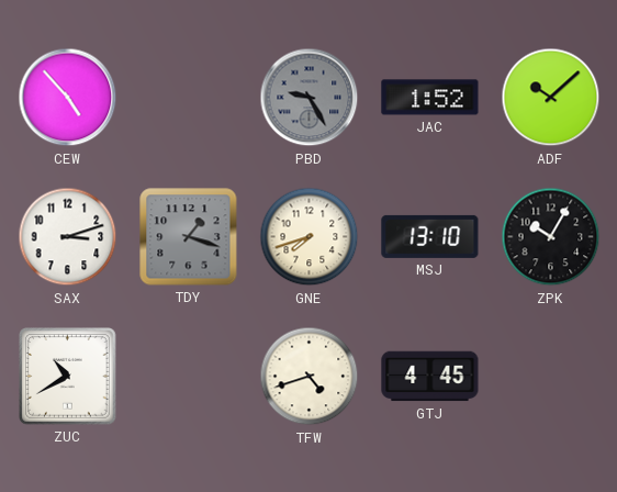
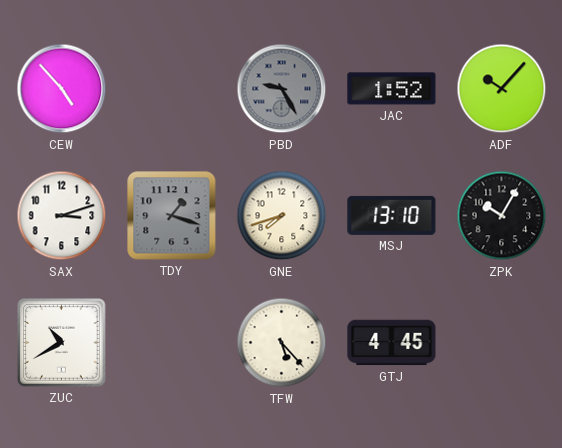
ADF: 10:08 -> 10:07
TFW: 4:42 -> 5:23
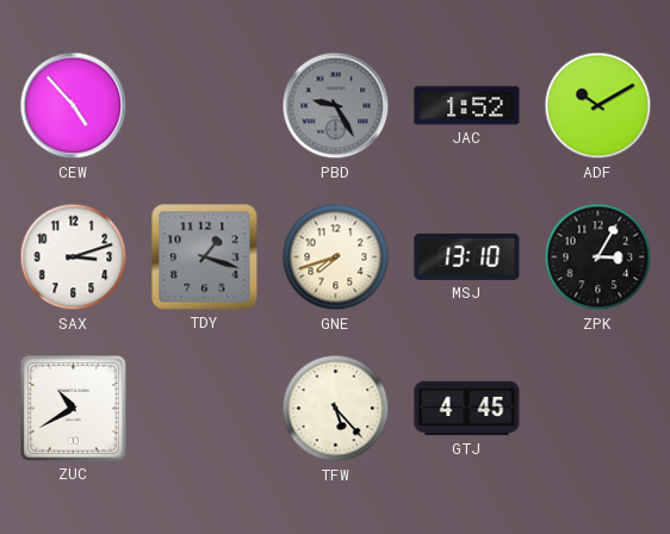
ADF: 10:07 -> 10:10
ZPK: 10:05 -> 3:05
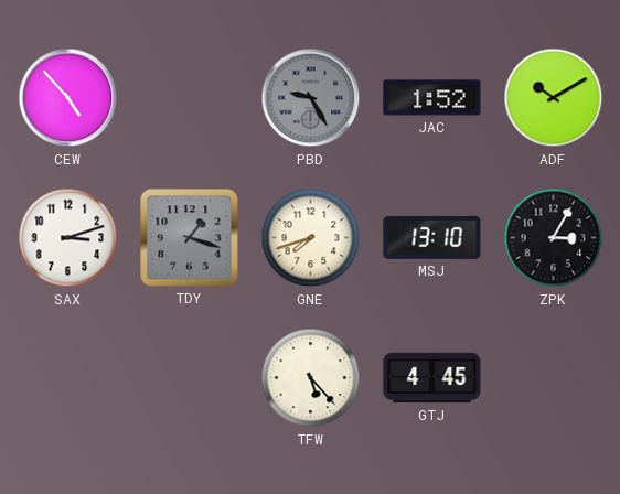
ZUC: 10:40 -> none
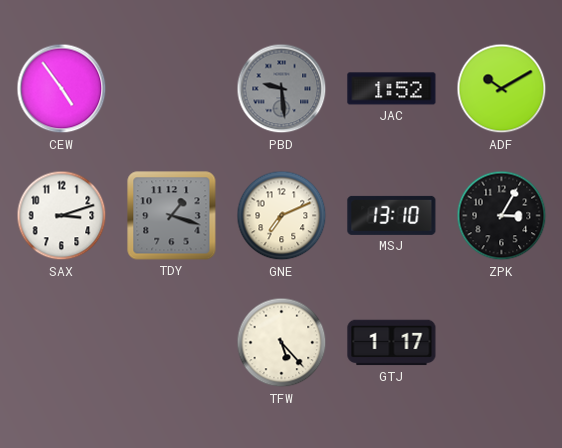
CEW: 4:53 -> 4:54
PBD: 9:25 -> 9:29
GNE: 7:42 -> 7:11
GTJ: 4:45 -> 1:17
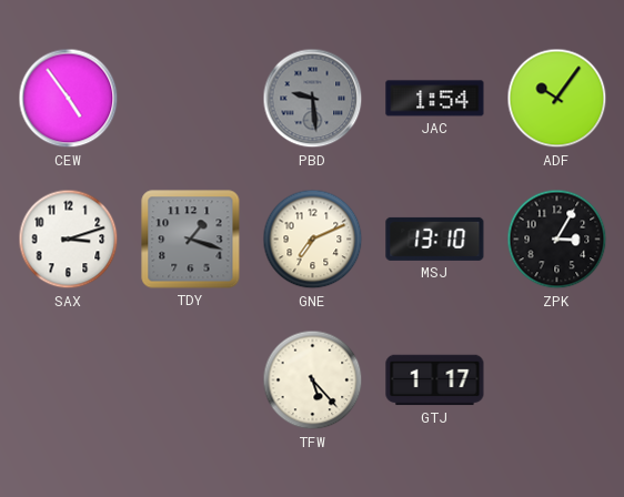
JAC: 1:52 -> 1:54
ADF: 10:10 -> 10:06
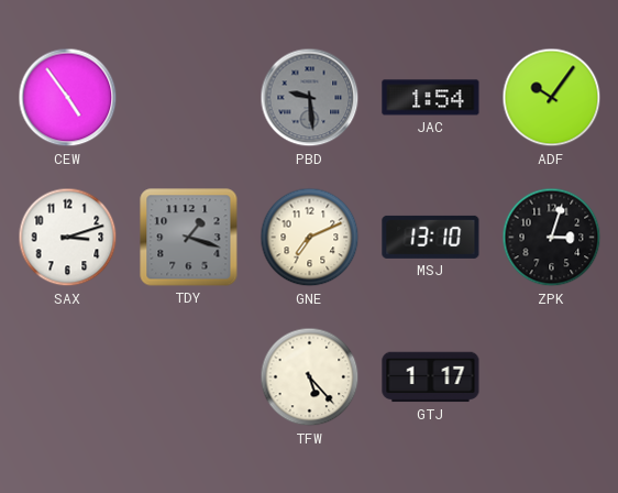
ZPK: 3:05 -> 3:03
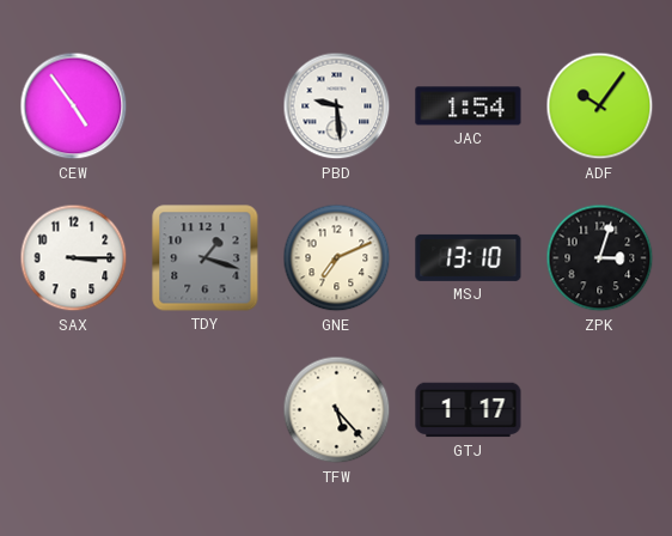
PBD dial: grey -> white
SAX: 3:12 -> 3:15
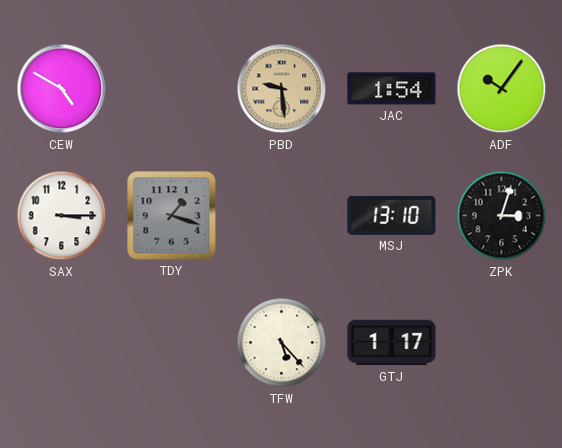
CEW: 4:54 -> 4:50
PBD dial: white -> champagne
GNE: 7:11 -> none
